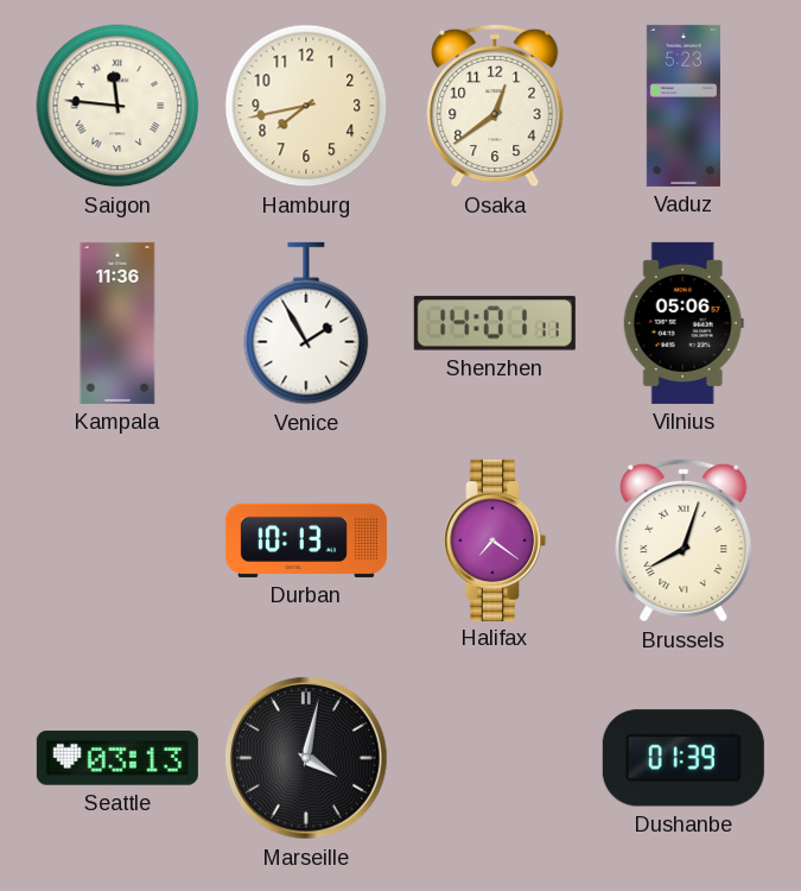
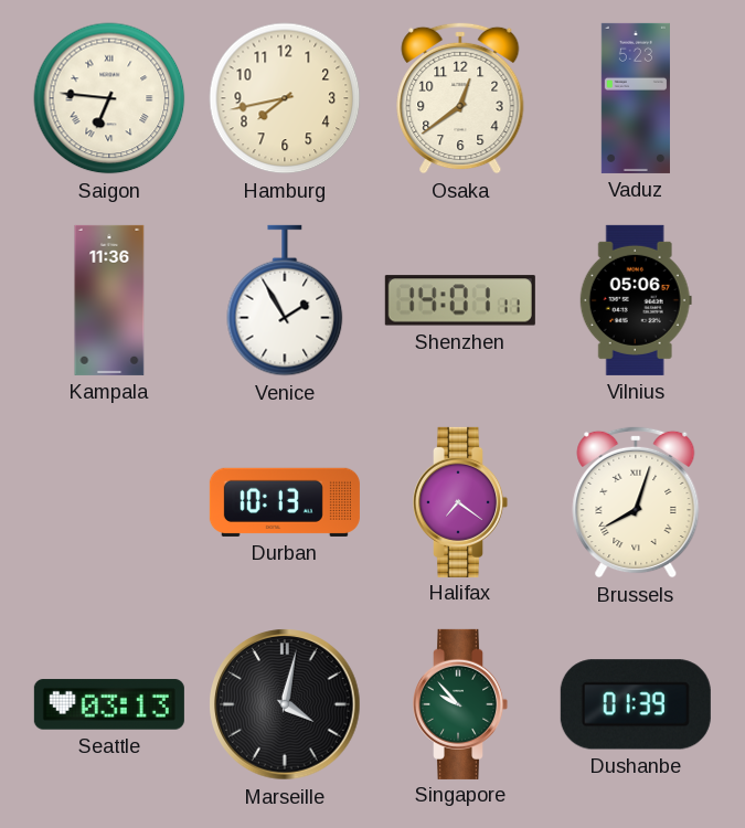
Saigon: 11:46 -> 6:46
Singapore: none -> 9:53
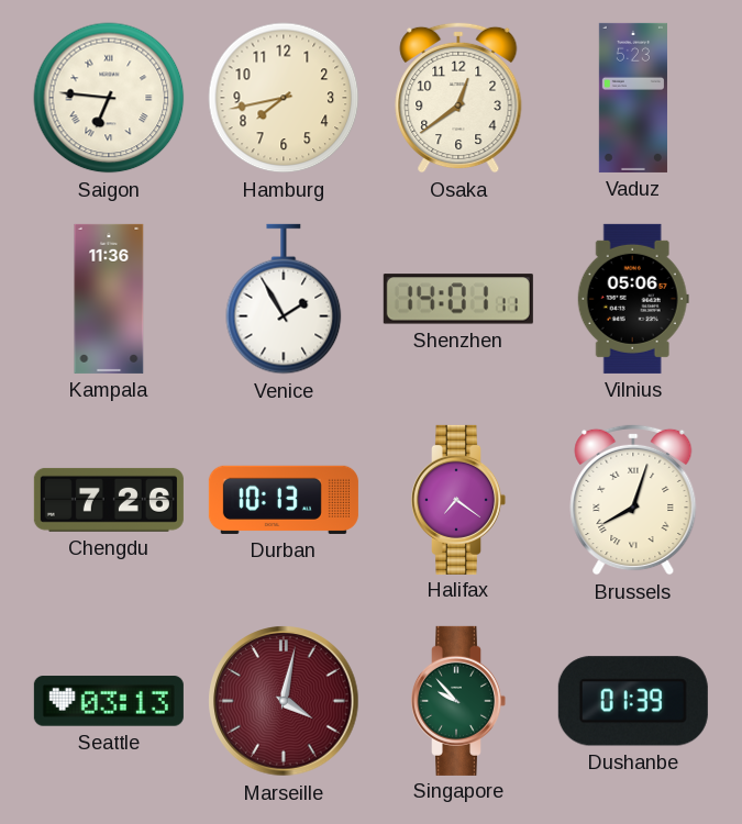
Chengdu: none -> 7:26
Marseille dial: black -> burgundy
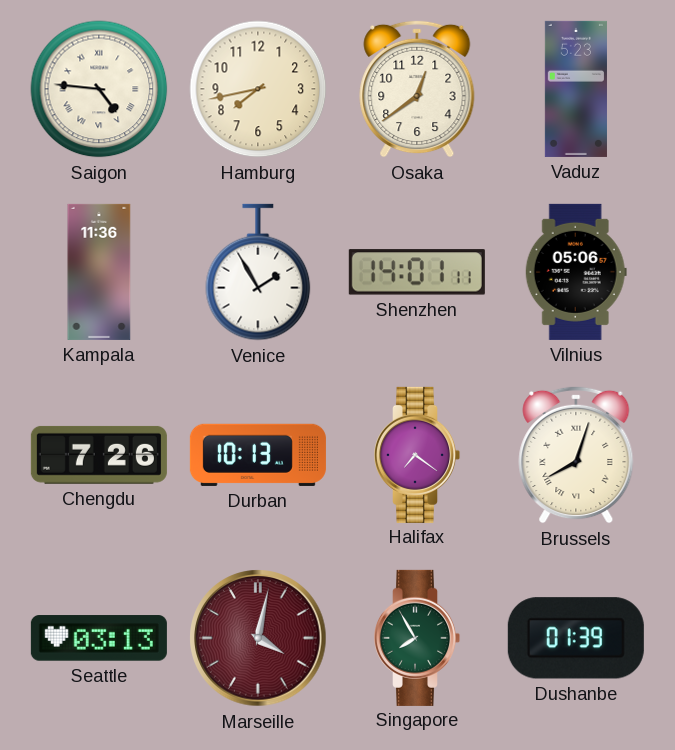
Saigon: 6:46 -> 4:46
Singapore: 9:53 -> 7:55
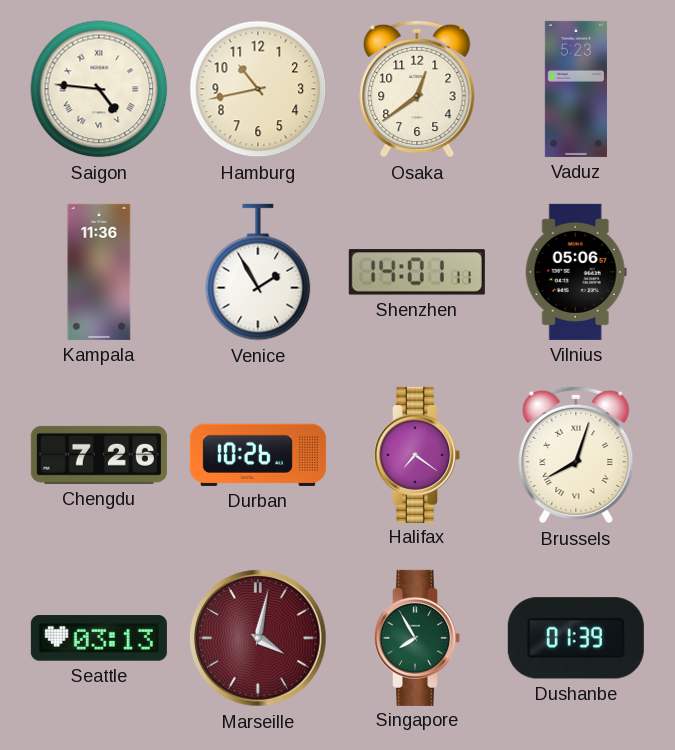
Hamburg: 7:43 -> 10:43
Durban: 10:13 -> 10:26
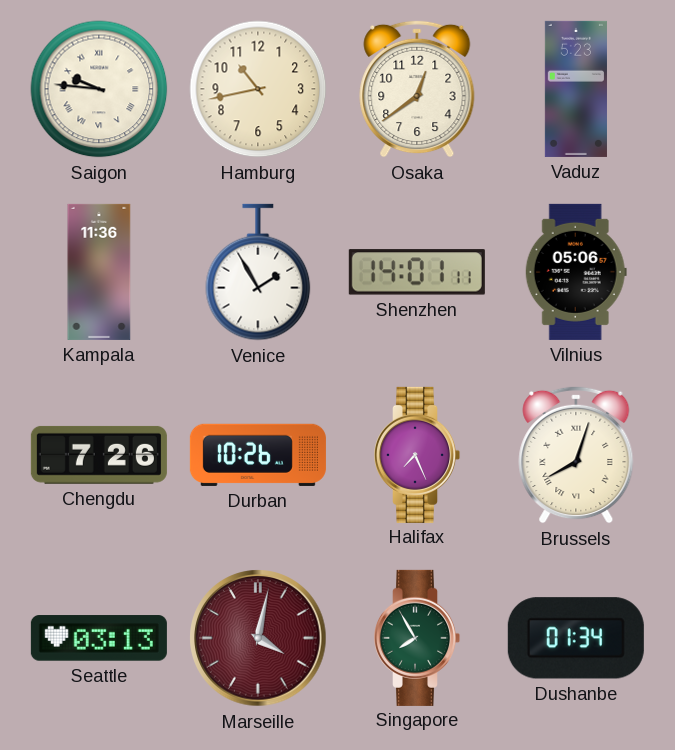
Saigon: 4:46 -> 9:46
Halifax: 7:21 -> 7:26
Dushanbe: 01:39 -> 01:34
